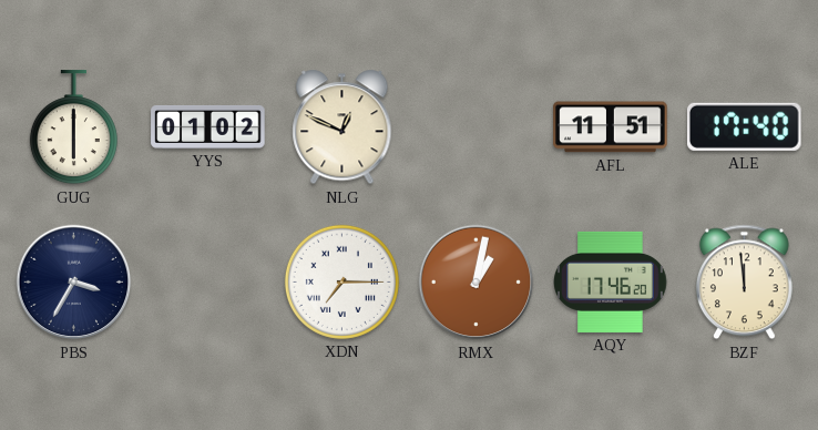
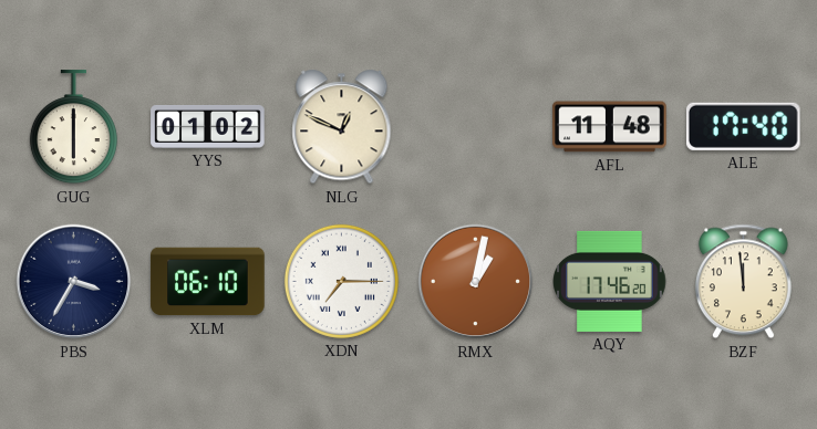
AFL: 11:51 -> 11:48
XLM: none -> 06:10
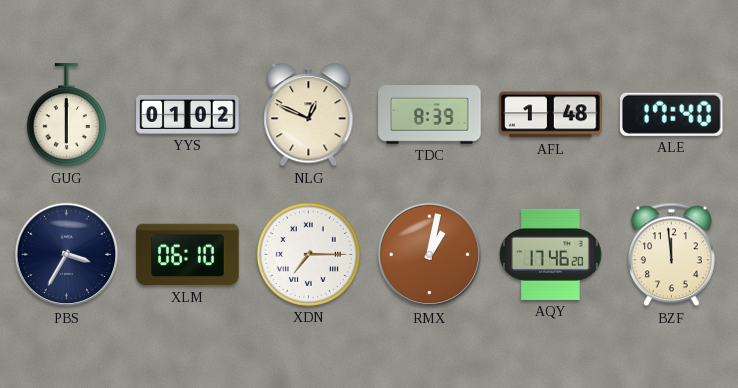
TDC: none -> 8:39
AFL: 11:48 -> 1:48
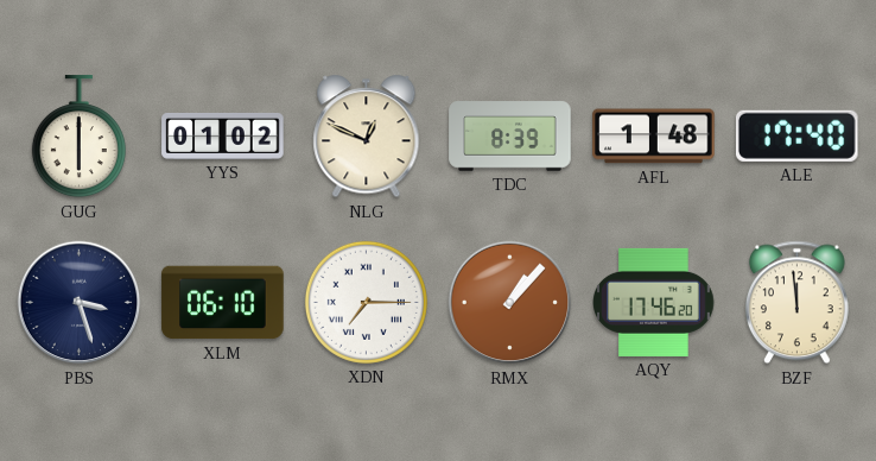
PBS: 3:35 -> 3:27
RMX: 1:02 -> 1:07
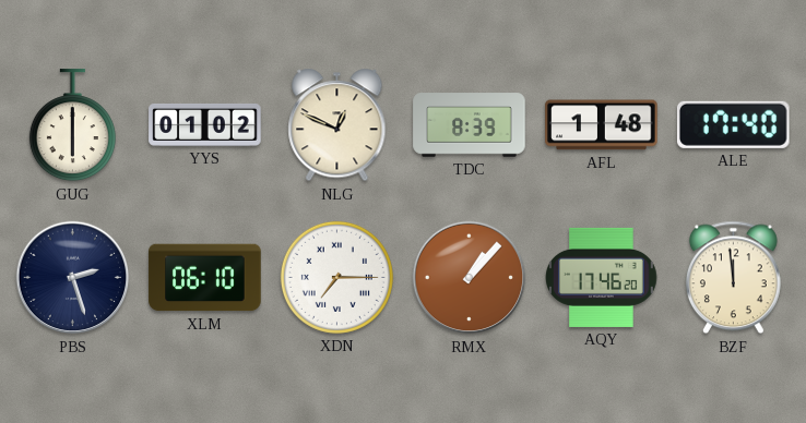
PBS: 3:27 -> 2:27
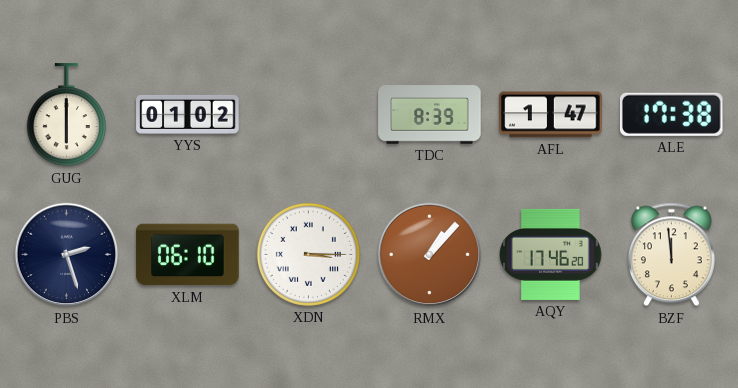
NLG: 12:49 -> none
AFL: 1:48 -> 1:47
ALE: 17:40 -> 17:38
XDN: 7:15 -> 3:15
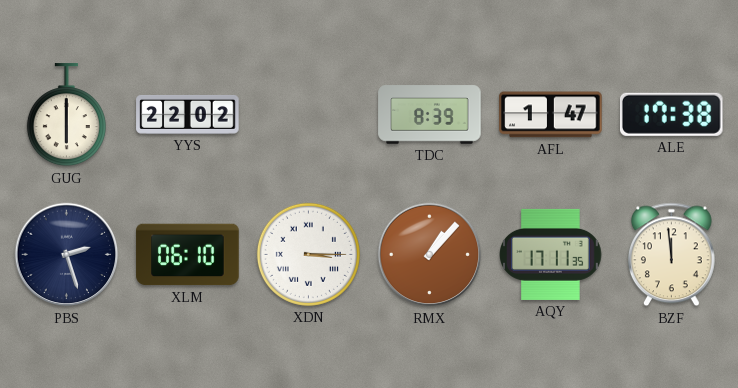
YYS: 01:02 -> 22:02
AQY: 17:46 -> 17:11
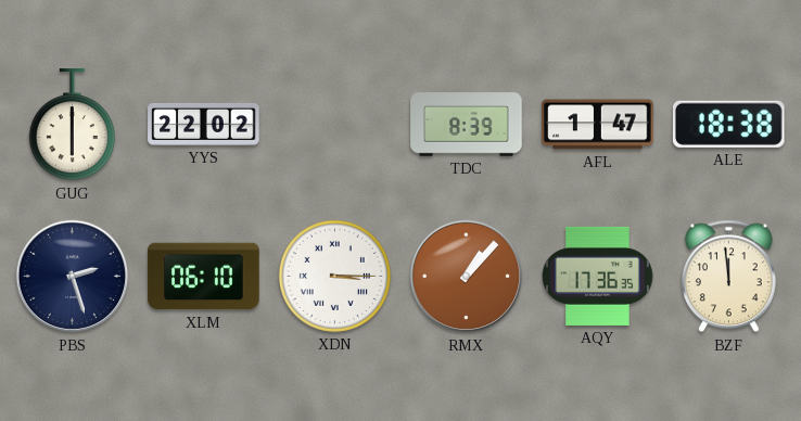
ALE: 17:38 -> 18:38
AQY: 17:11 -> 17:36
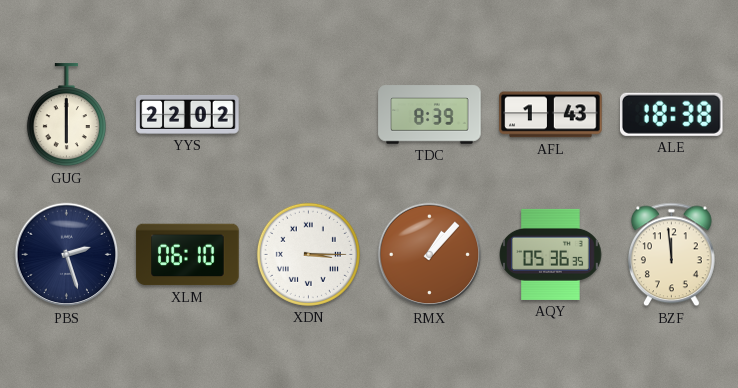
AFL: 1:47 -> 1:43
AQY: 17:36 -> 05:36
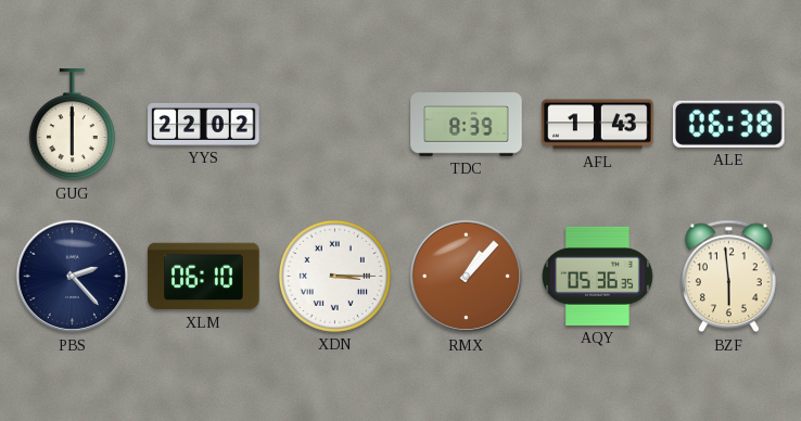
ALE: 18:38 -> 06:38
PBS: 2:27 -> 2:23
BZF: 11:59 -> 5:59
